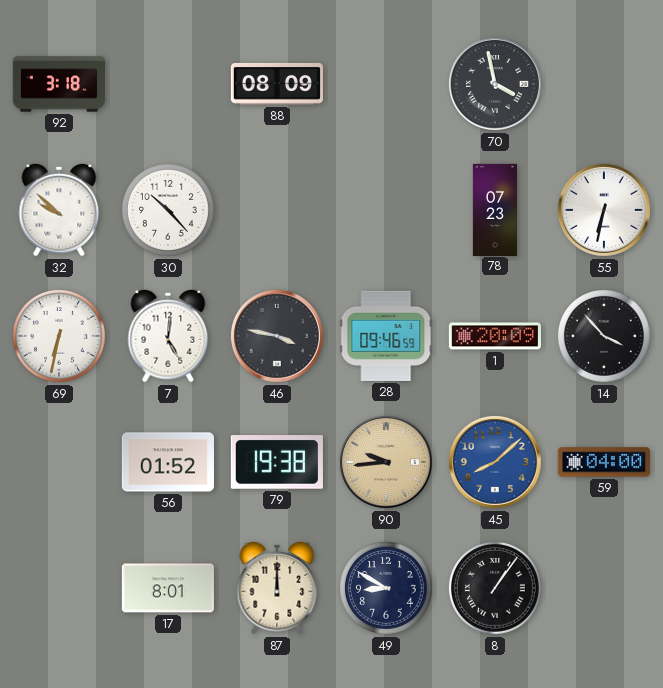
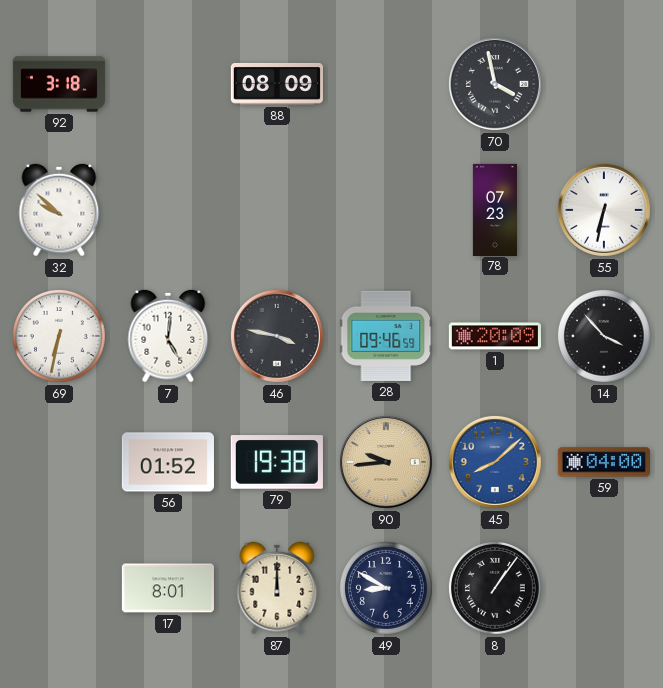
30: 10:23 -> none
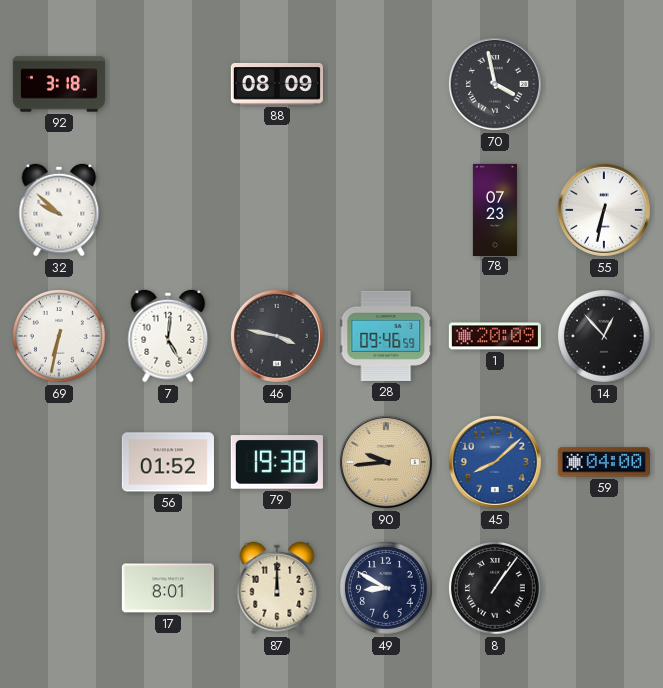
14: 3:53 -> 12:53
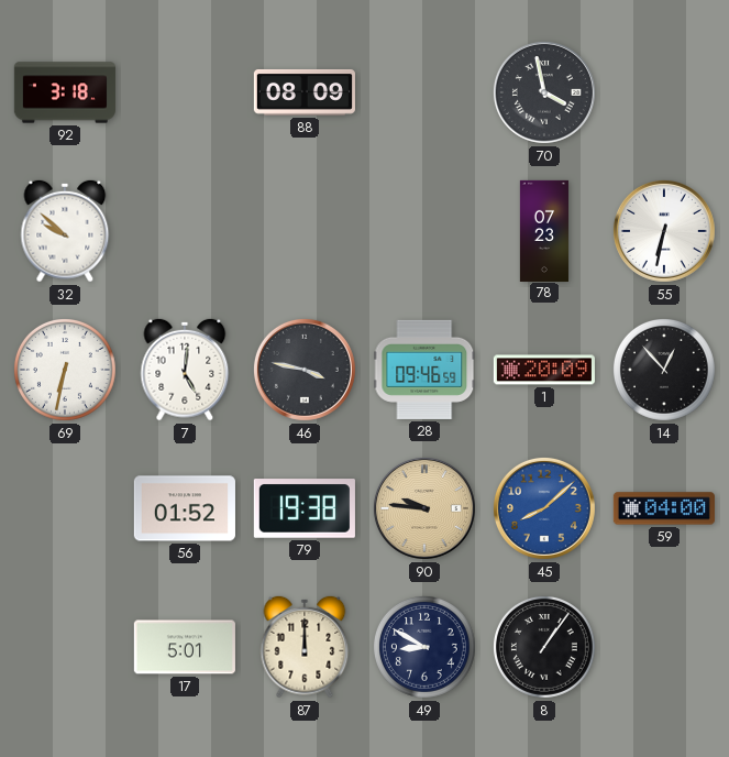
90: 9:44 -> 9:46
17: 8:01 -> 5:01
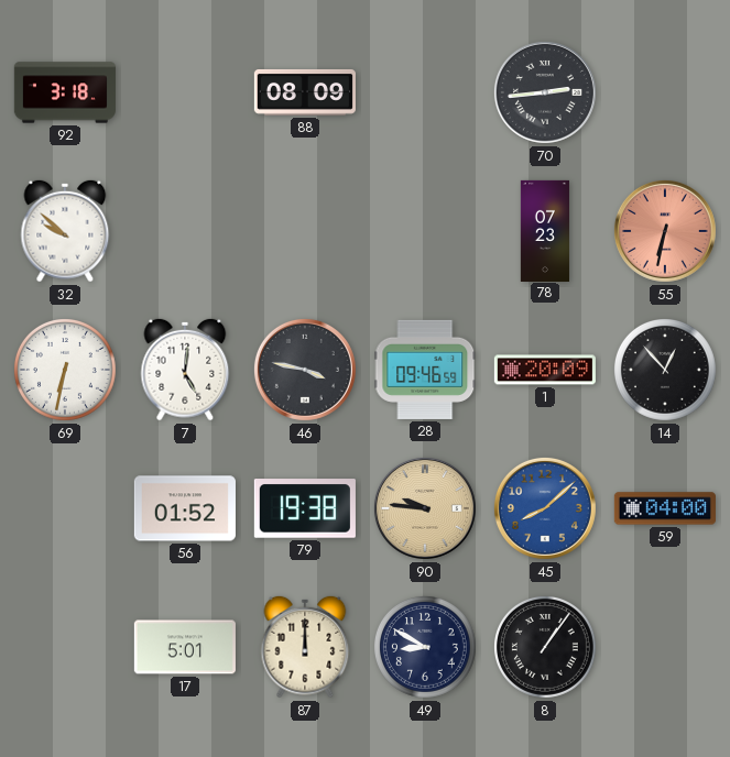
70: 3:58 -> 2:44
55 dial: white -> salmon
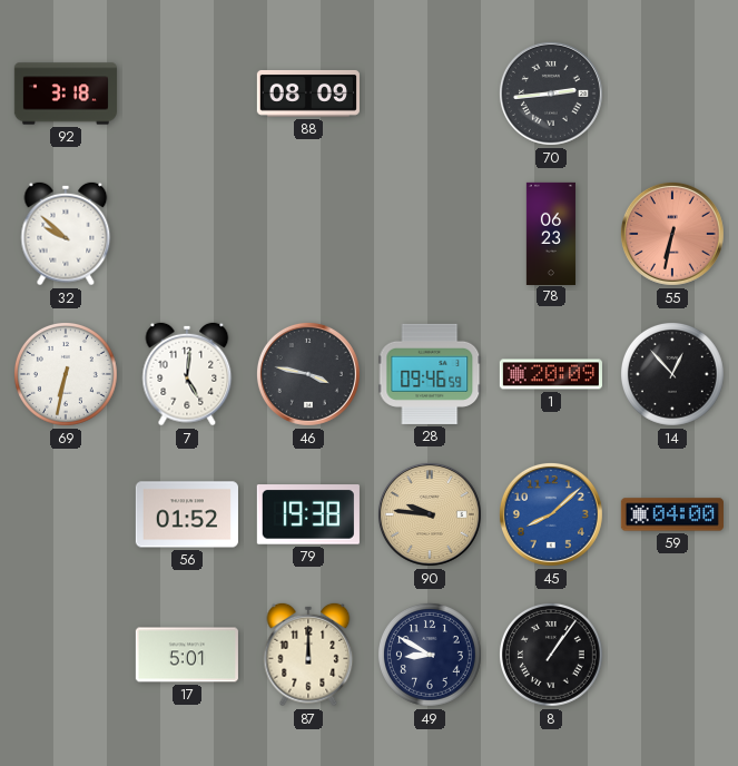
78: 07:23 -> 06:23
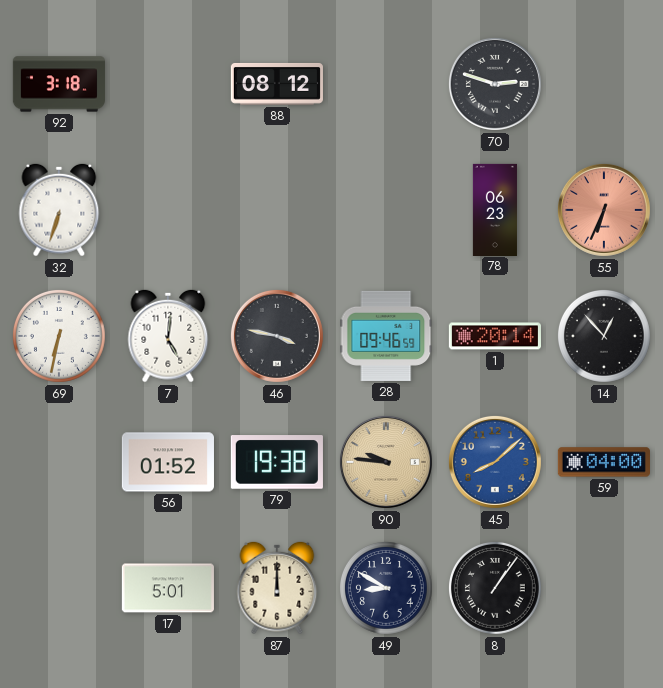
88: 08:09 -> 08:12
70: 2:44 -> 2:48
32: 9:52 -> 6:33
55: 6:32 -> 6:34
1: 20:09 -> 20:14
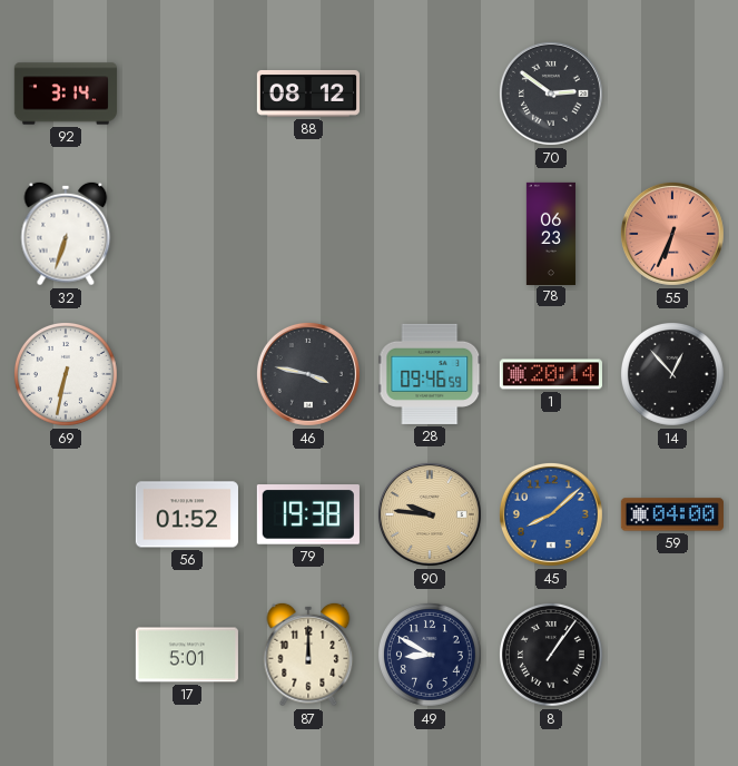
92: 3:18 -> 3:14
70: 2:48 -> 2:51
7: 5:01 -> none
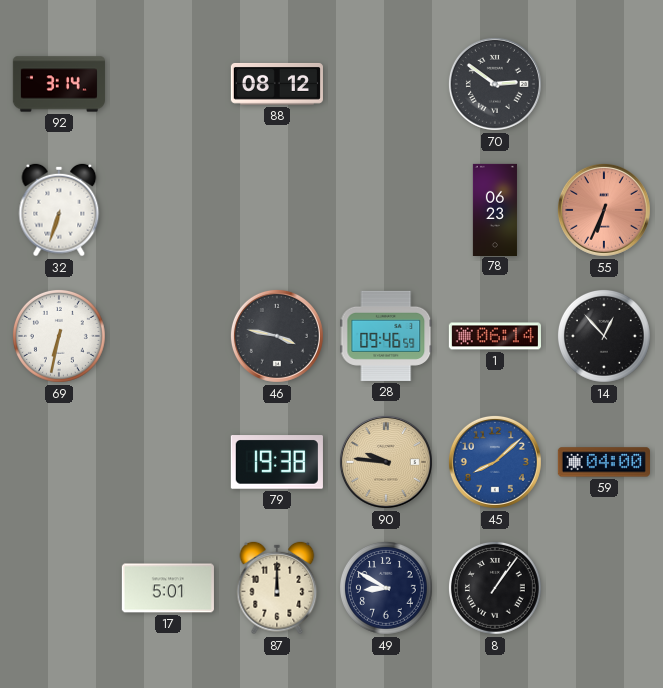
1: 20:14 -> 06:14
56: 01:52 -> none
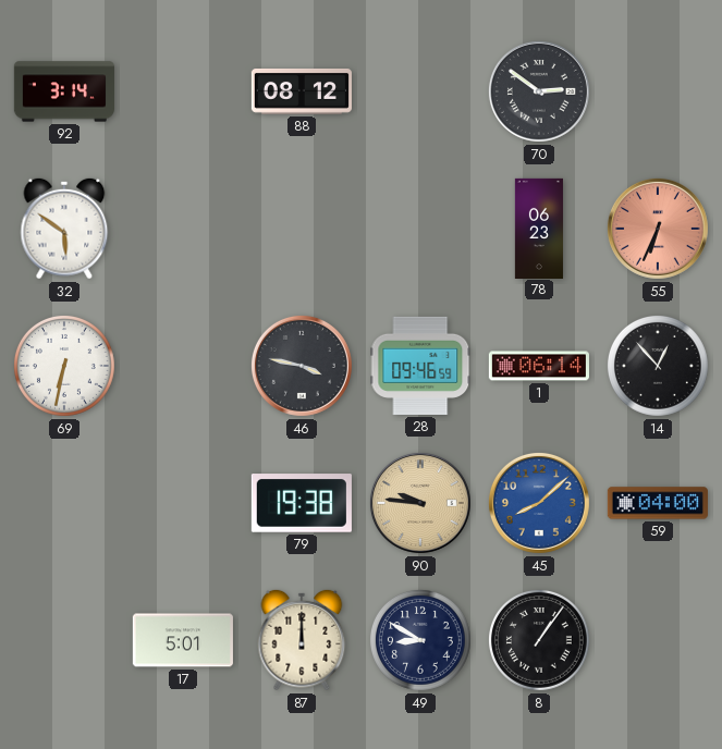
32: 6:33 -> 5:51
